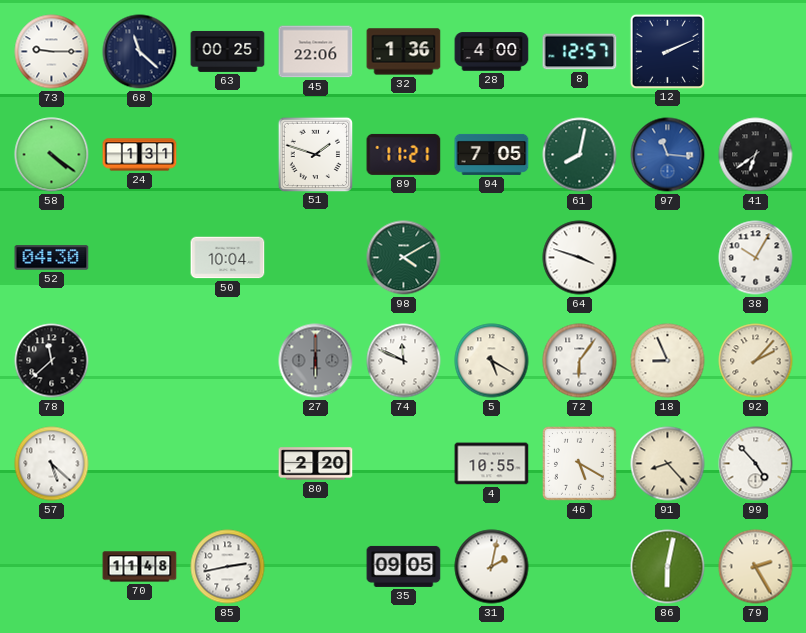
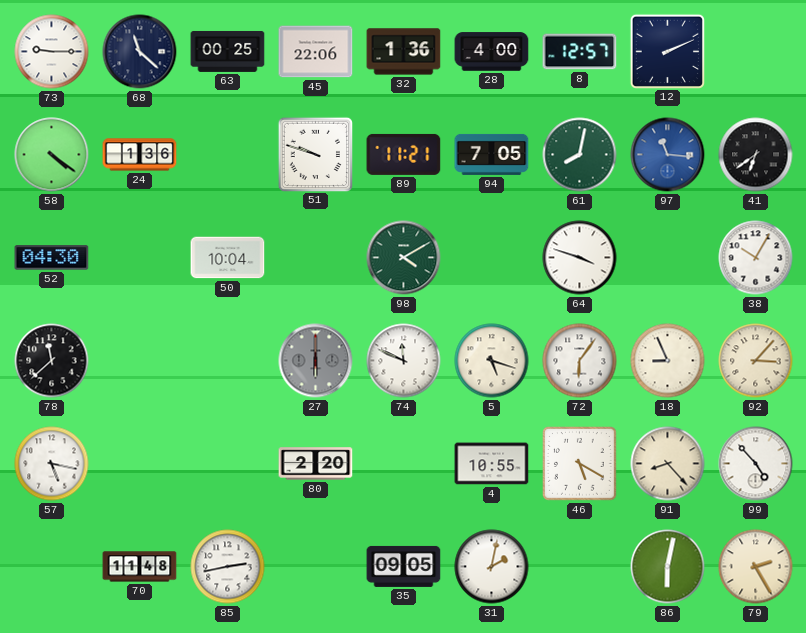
24: 1:31 -> 1:36
51: 1:48 -> 9:48
5: 5:20 -> 5:18
92: 2:07 -> 3:07
57: 5:22 -> 5:17
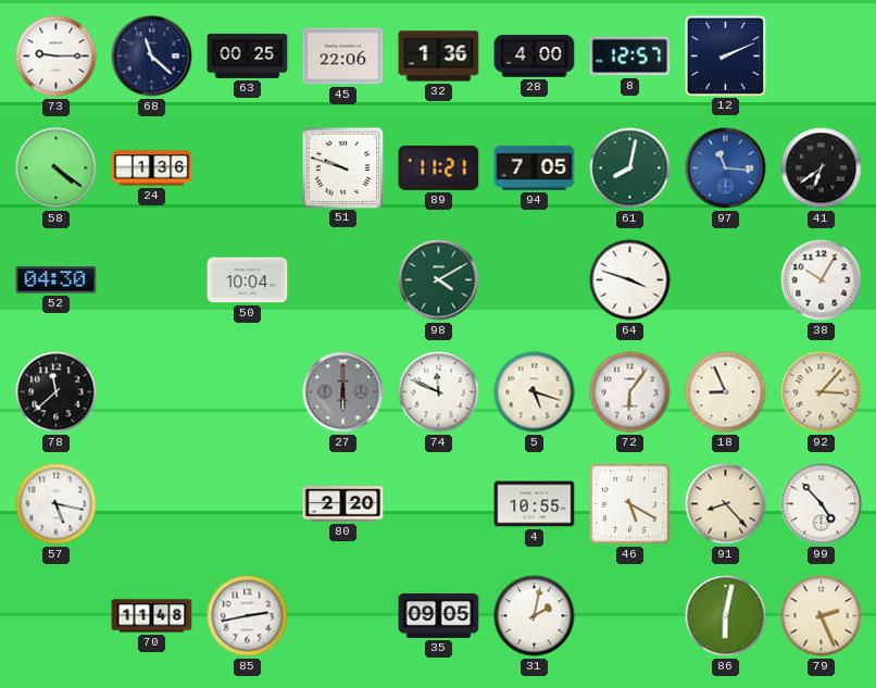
79: 2:25 -> 2:26
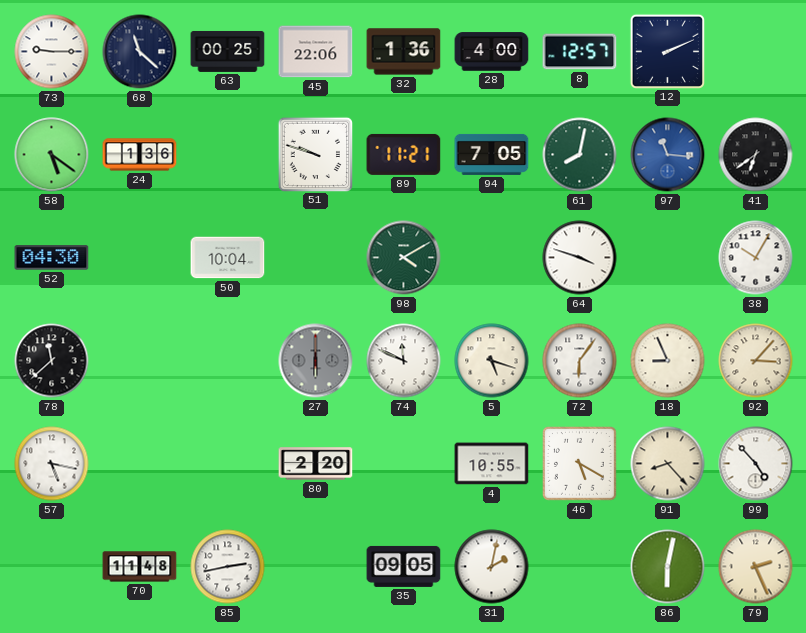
58: 4:21 -> 5:21
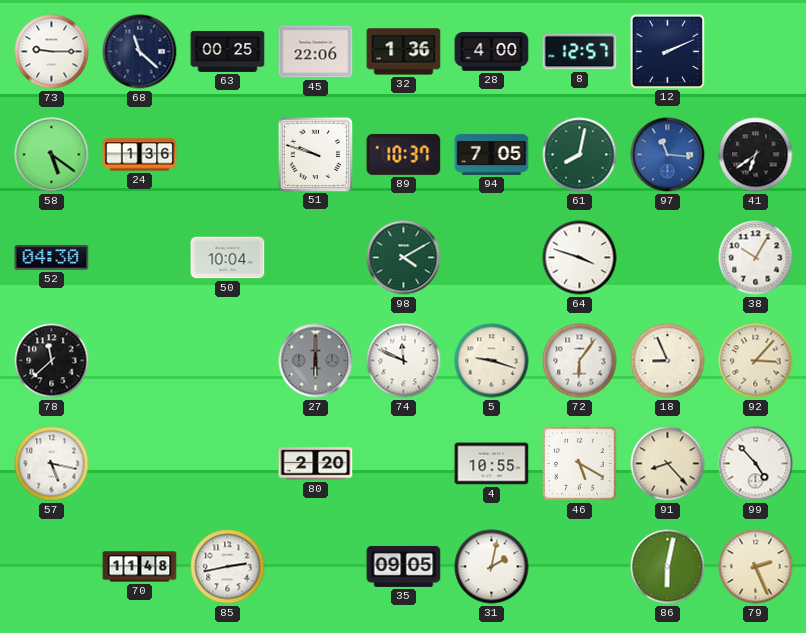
89: 11:21 -> 10:37
5: 5:18 -> 9:18
